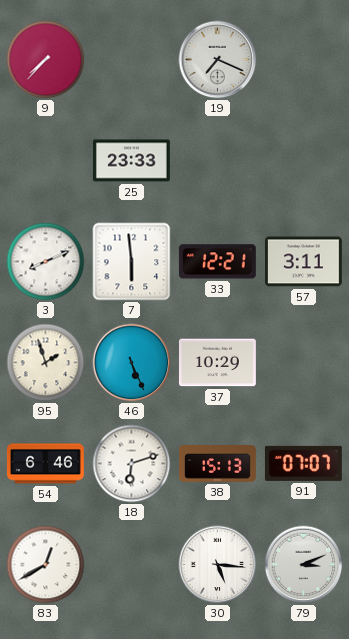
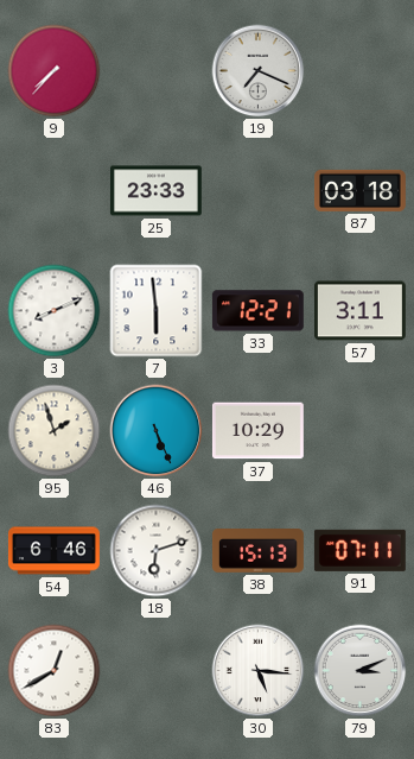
87: none -> 03:18
91: 07:07 -> 07:11
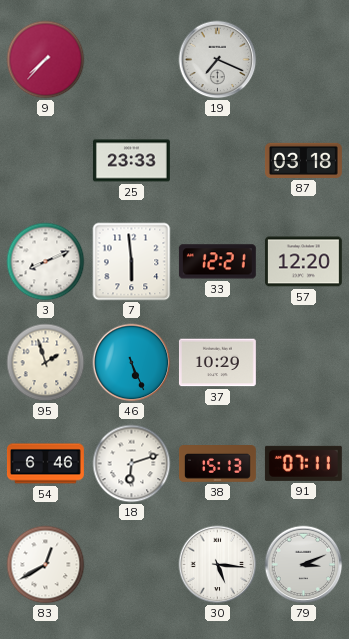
57: 3:11 -> 12:20
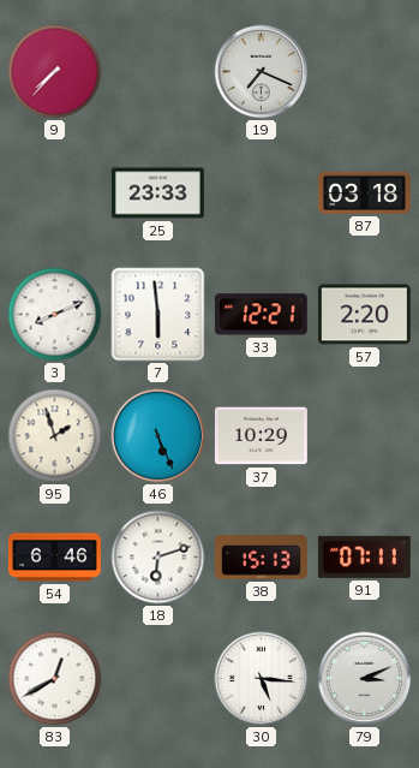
57: 12:20 -> 2:20
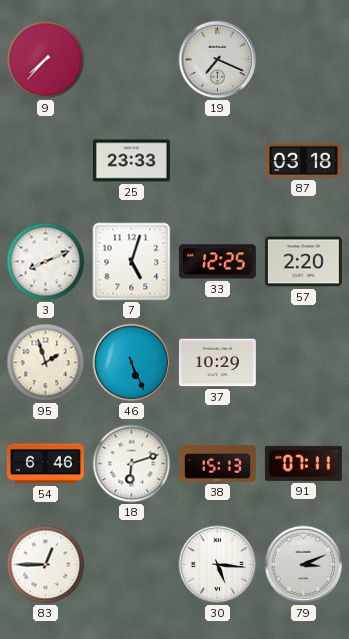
7: 5:59 -> 5:03
33: 12:21 -> 12:25
83: 12:40 -> 12:45
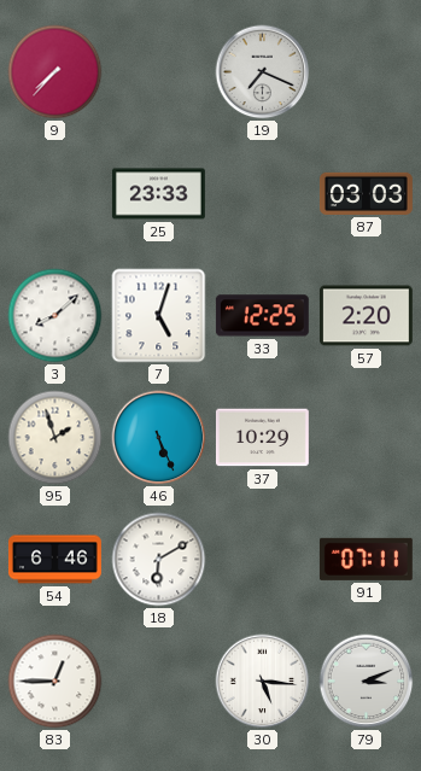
87: 03:18 -> 03:03
3: 8:11 -> 8:08
18: 6:12 -> 6:10
38: 15:13 -> none
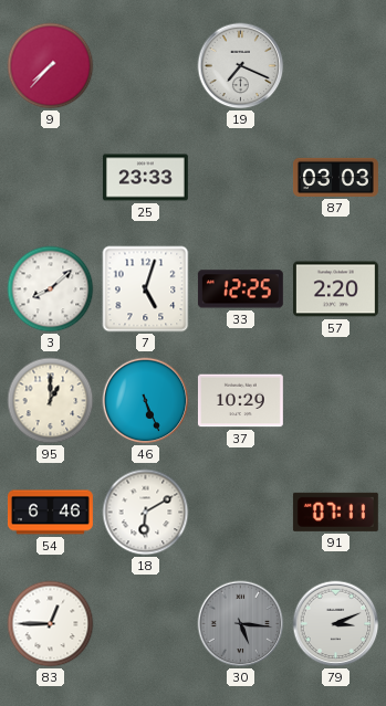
95: 1:57 -> 1:00
30 dial: white -> grey
